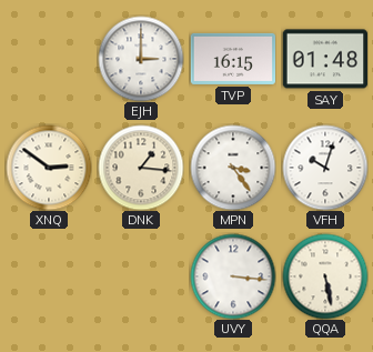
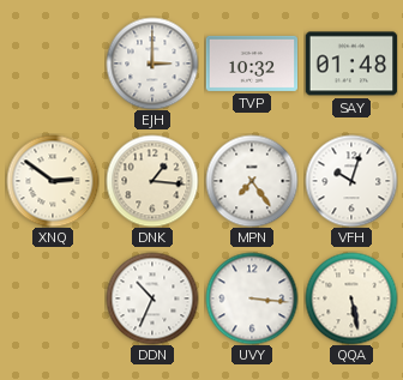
TVP: 16:15 -> 10:32
MPN: 3:24 -> 7:24
DDN: none -> 10:34
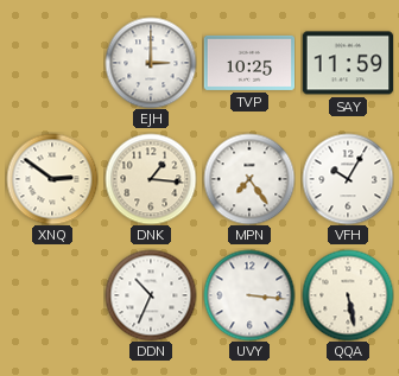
TVP: 10:32 -> 10:25
SAY: 01:48 -> 11:59
VFH: 10:03 -> 10:05
